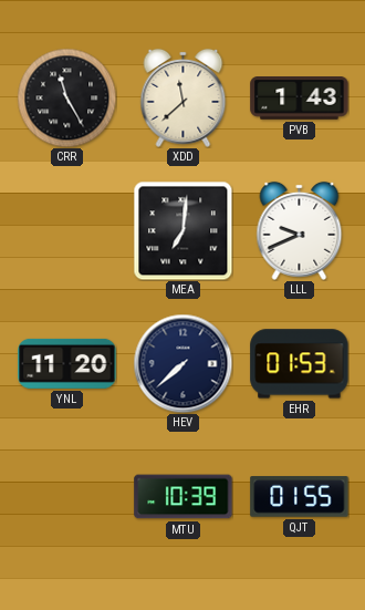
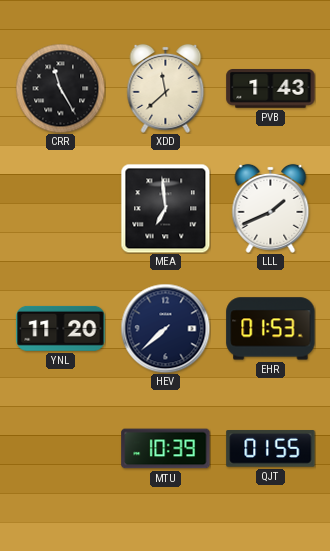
MEA: 7:01 -> 6:59
LLL: 9:41 -> 1:41
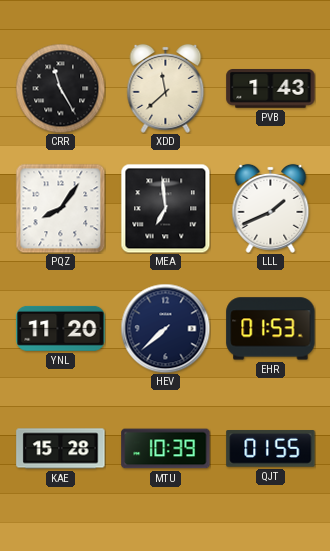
PQZ: none -> 8:06
KAE: none -> 15:28
